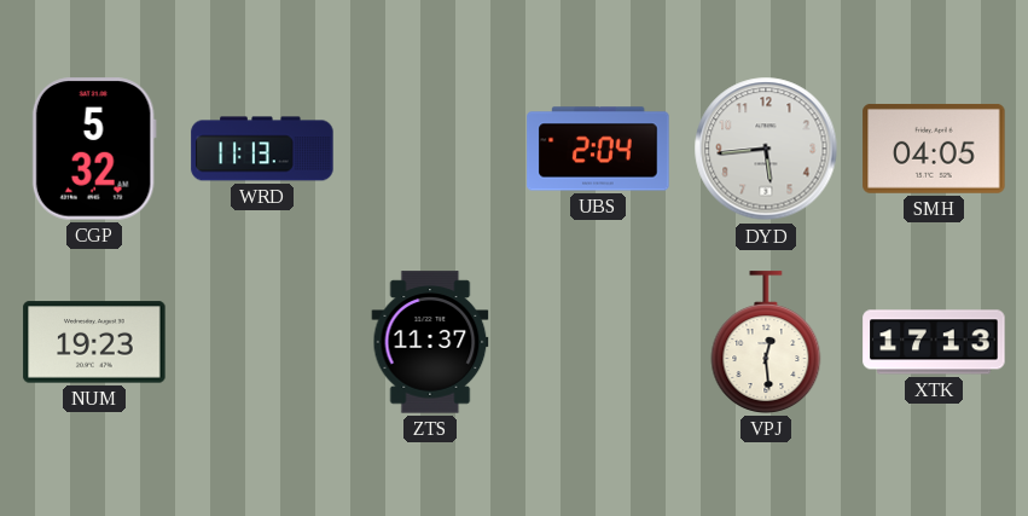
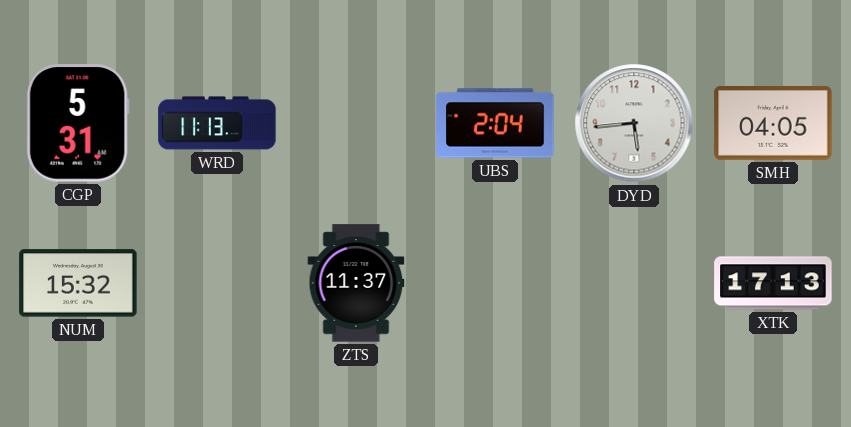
CGP: 5:32 -> 5:31
NUM: 19:23 -> 15:32
VPJ: 12:29 -> none
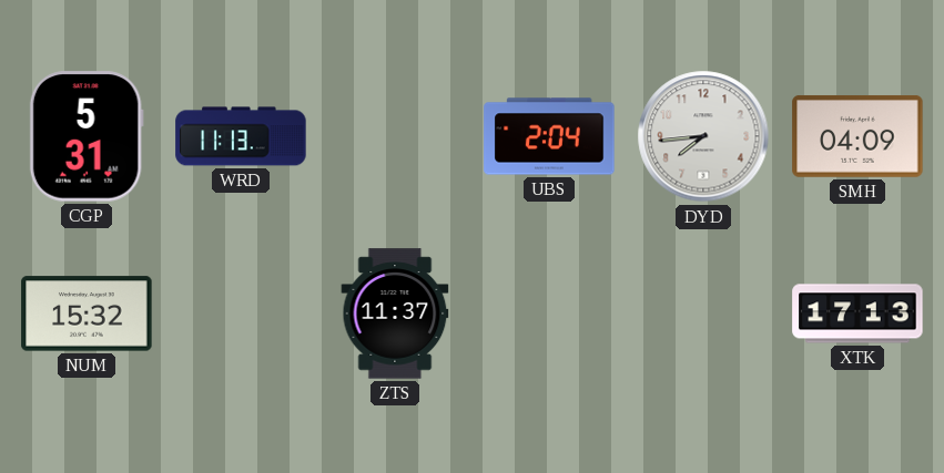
DYD: 5:44 -> 7:44
SMH: 04:05 -> 04:09
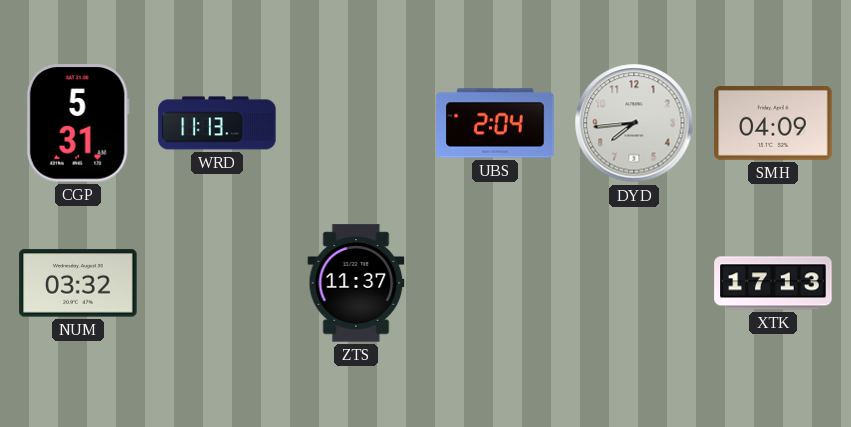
NUM: 15:32 -> 03:32
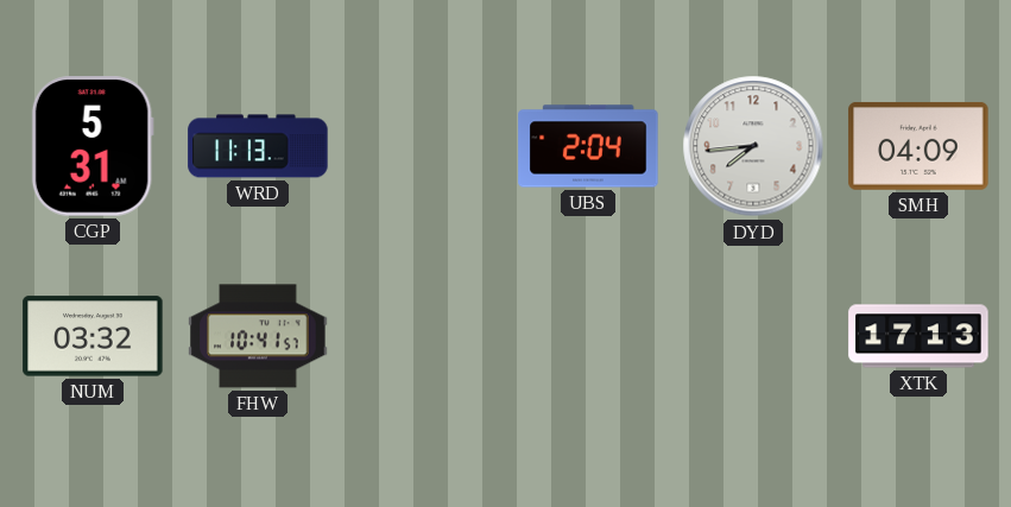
FHW: none -> 10:41
ZTS: 11:37 -> none
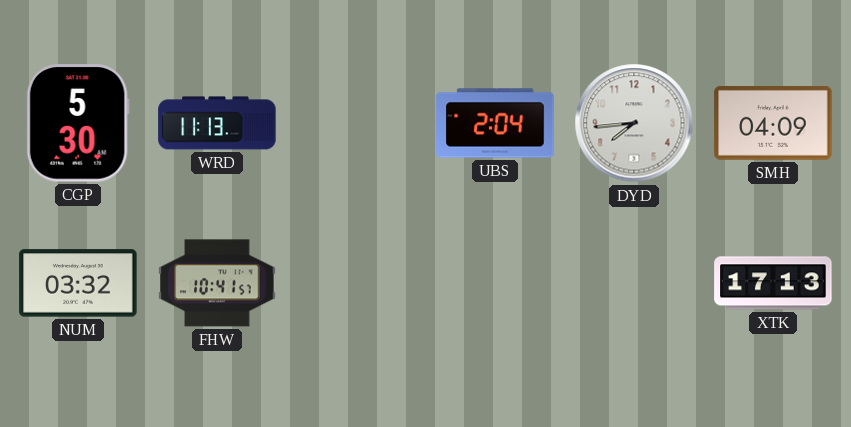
CGP: 5:31 -> 5:30
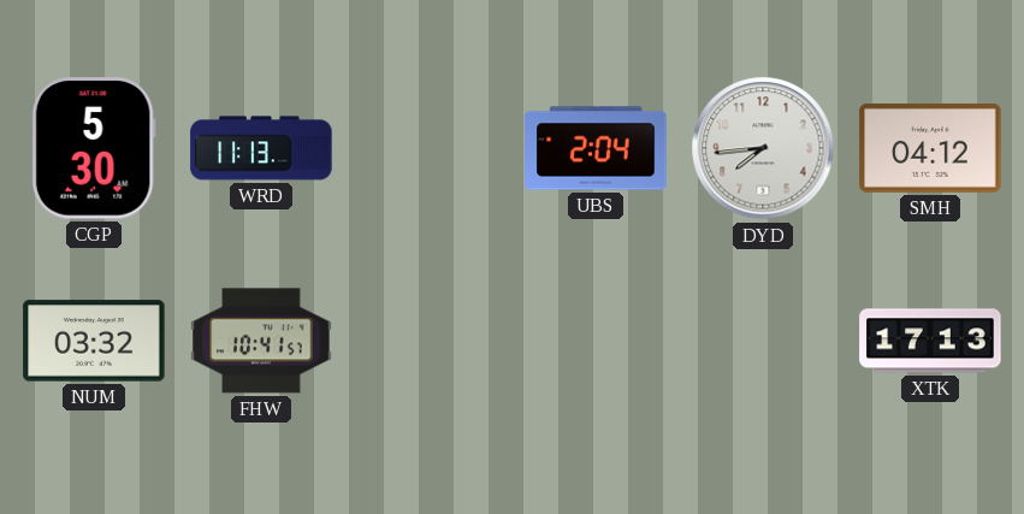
SMH: 04:09 -> 04:12
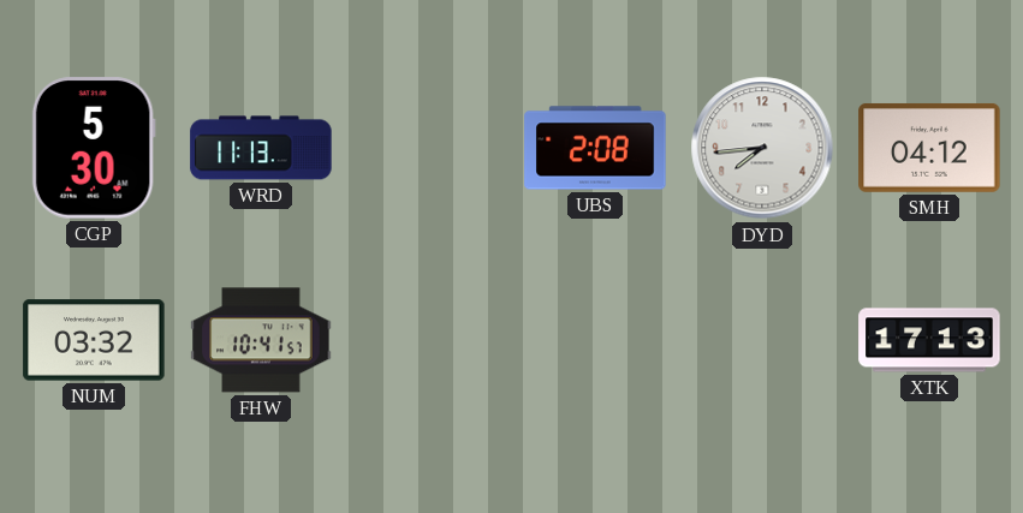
UBS: 2:04 -> 2:08
